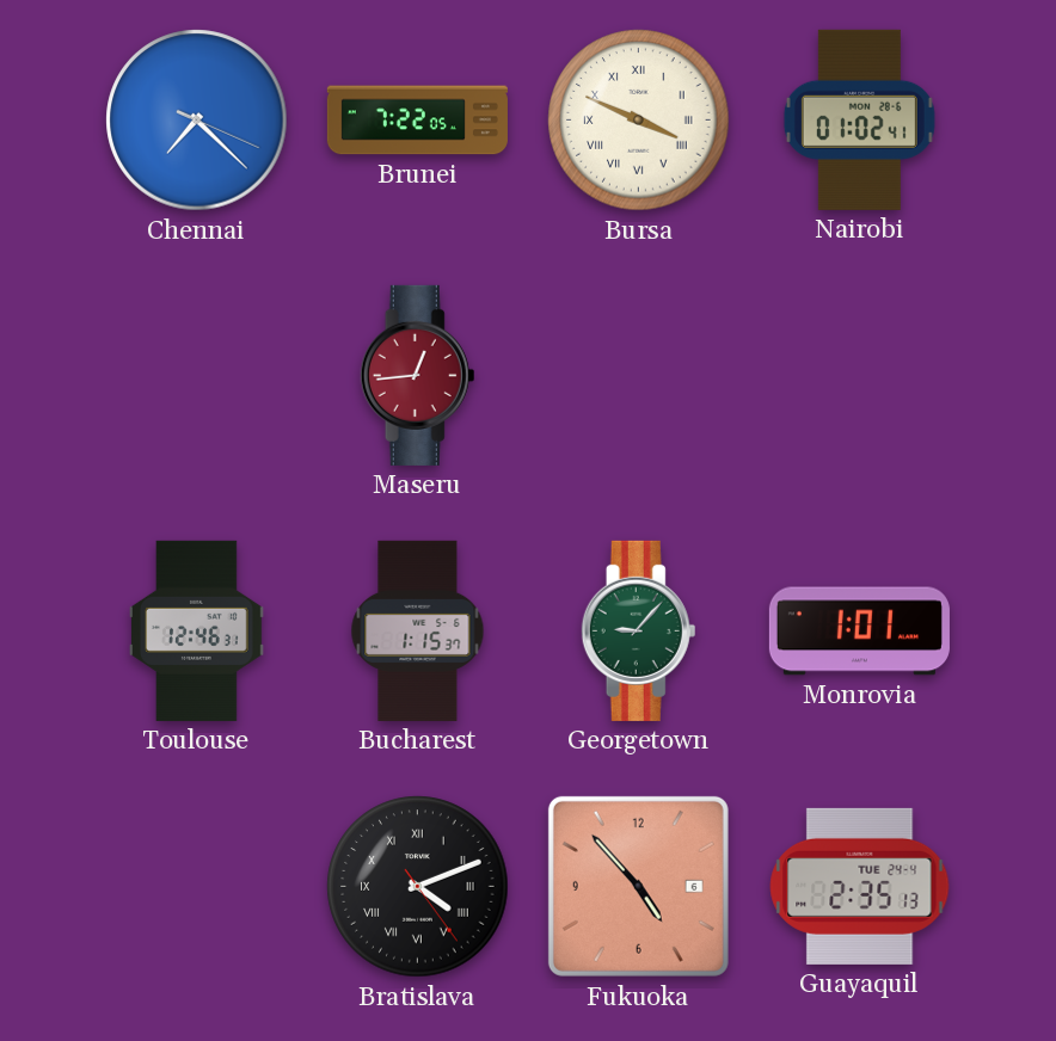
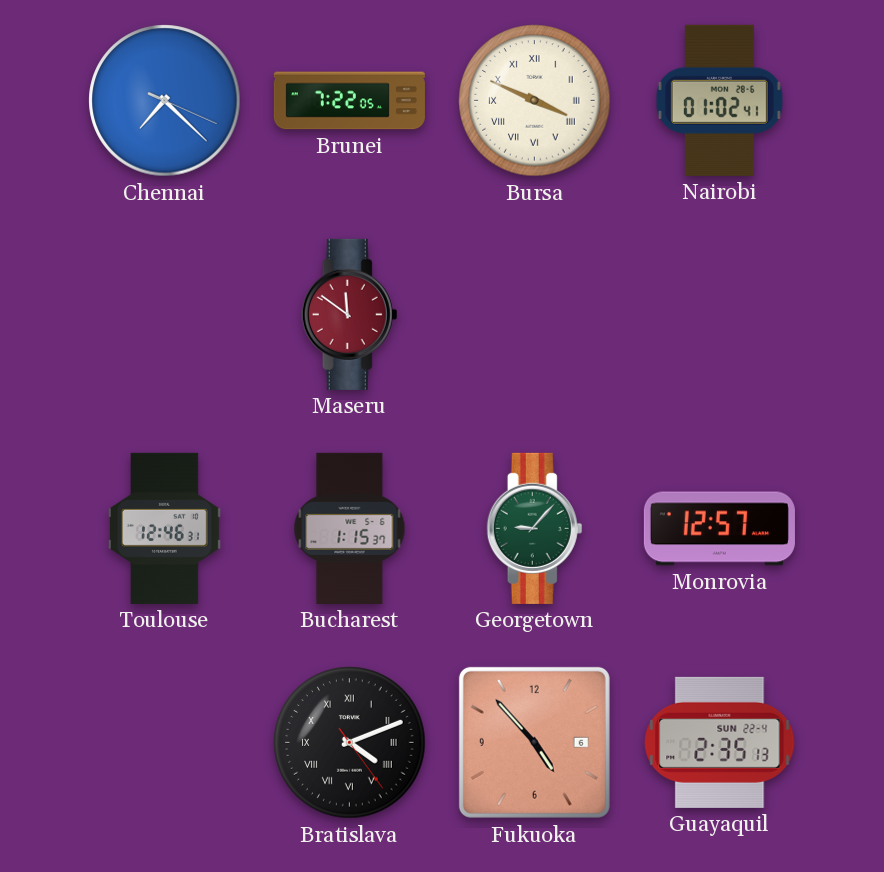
Maseru: 12:44 -> 11:51
Monrovia: 1:01 -> 12:57
Guayaquil date: TUE 24-4 -> SUN 22-4
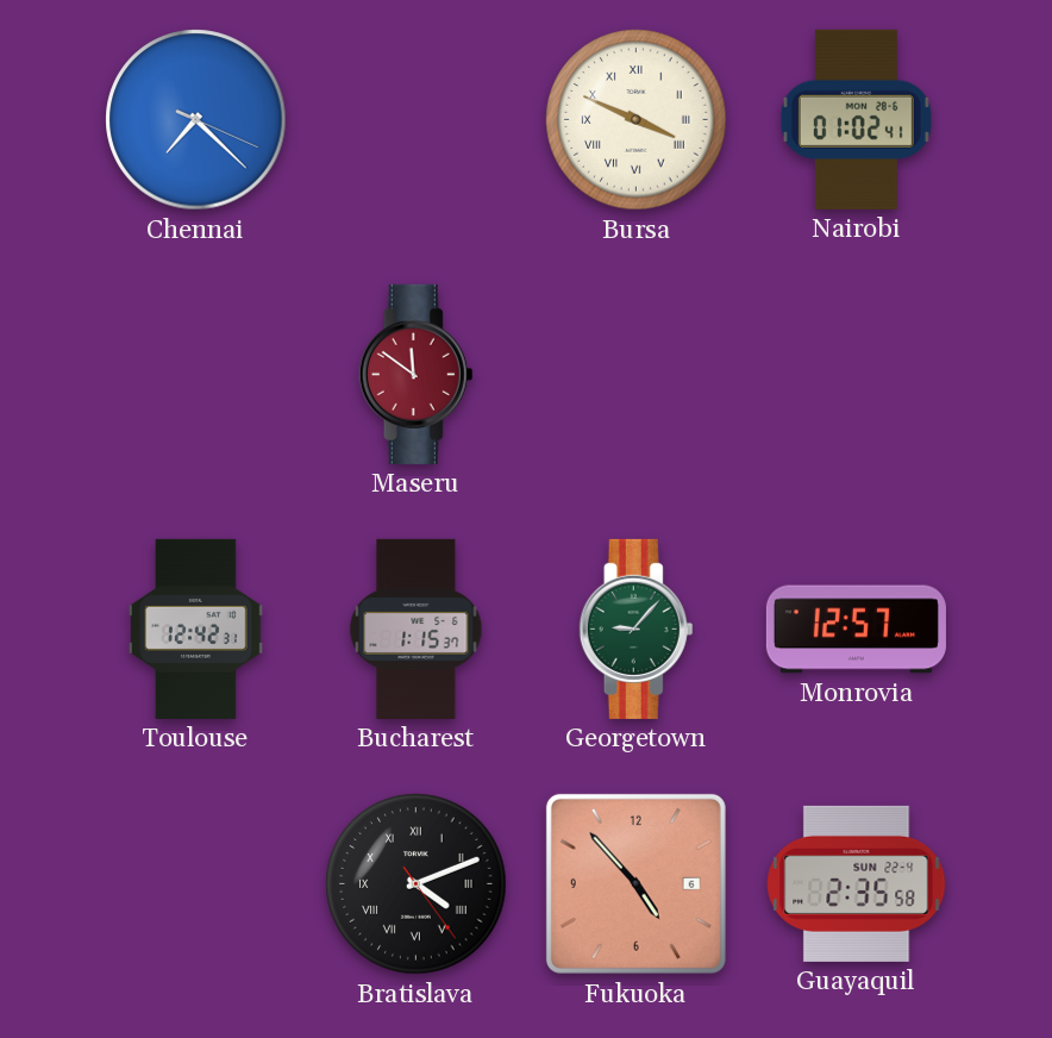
Brunei: 7:22 -> none
Toulouse: 12:46 -> 12:42
Guayaquil: 2:35:13 -> 2:35:58
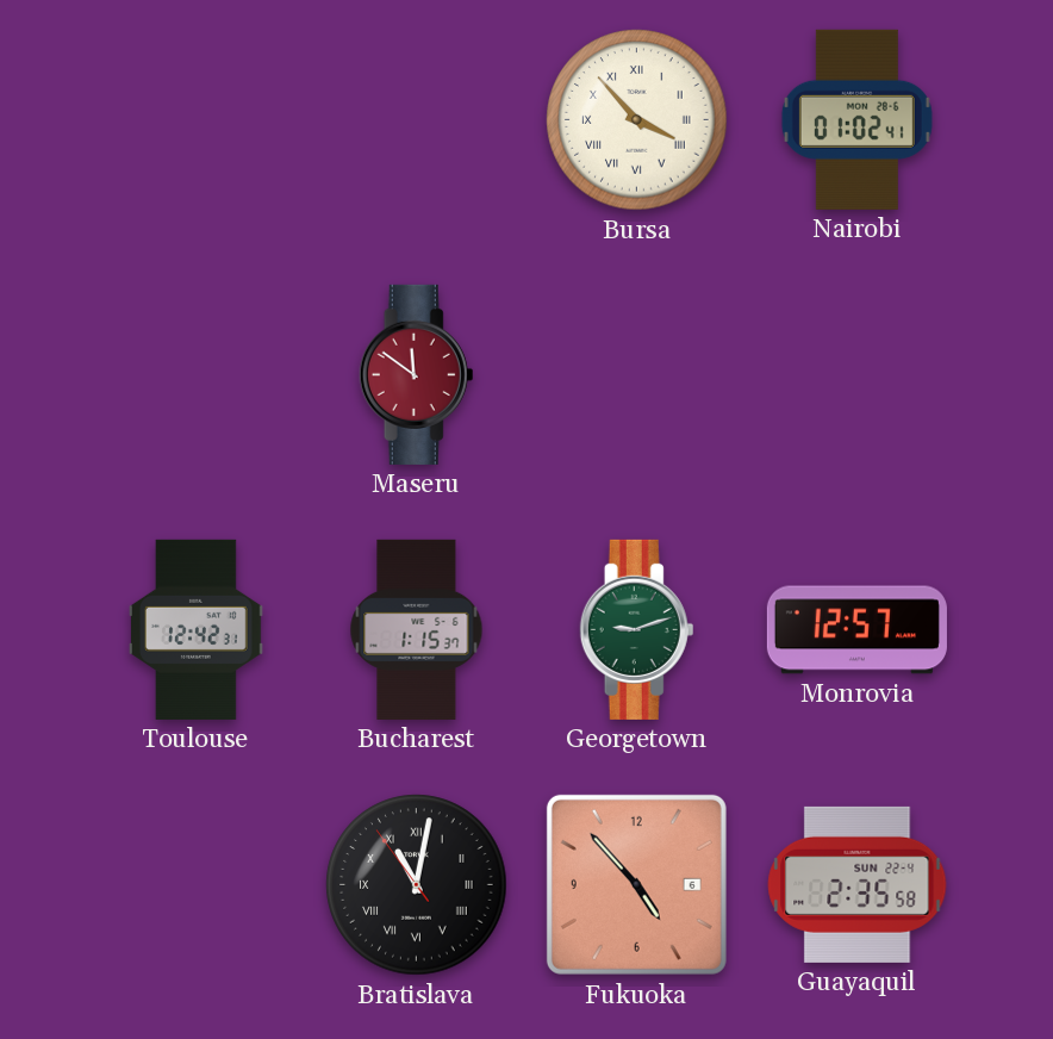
Chennai: 7:22 -> none
Bursa: 3:49 -> 3:53
Georgetown: 9:07 -> 9:12
Bratislava: 4:11 -> 11:01
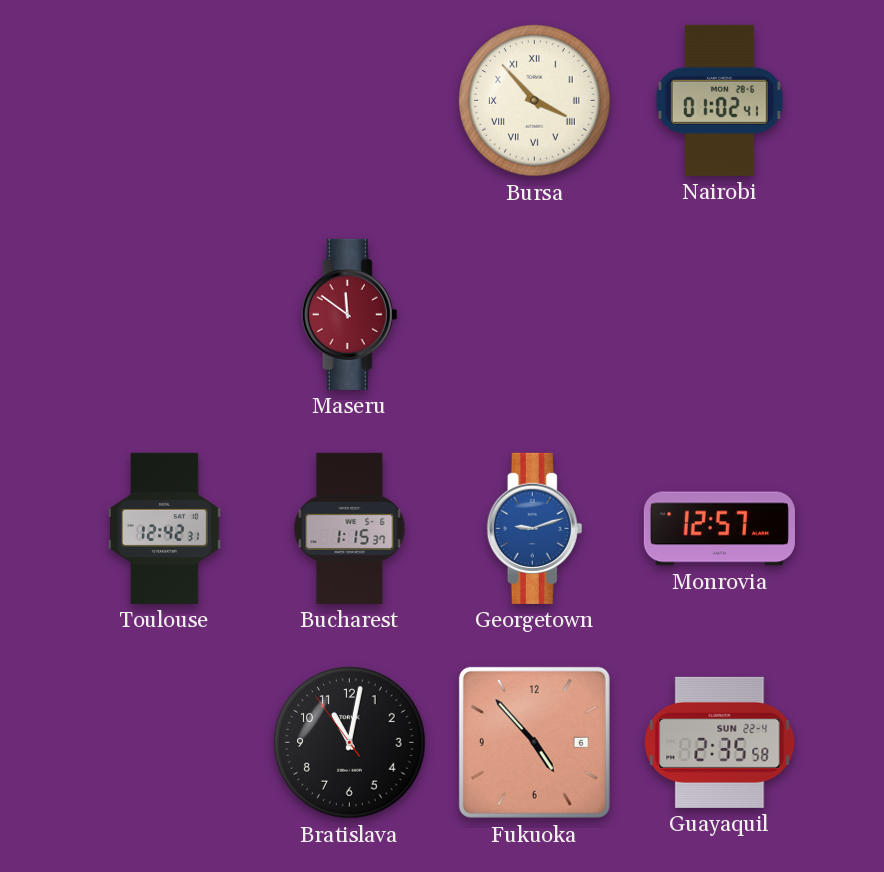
Georgetown dial: green -> blue
Bratislava numerals: Roman -> Arabic
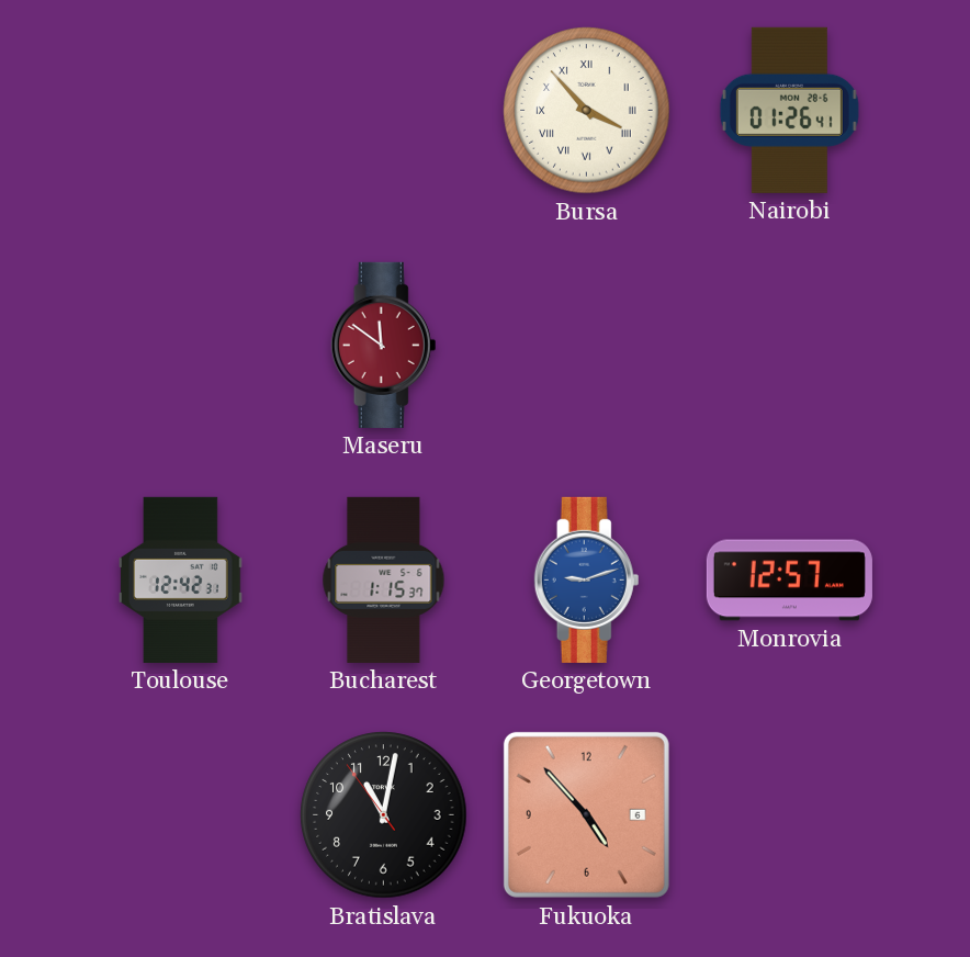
Nairobi: 01:02 -> 01:26
Guayaquil: 2:35 -> none
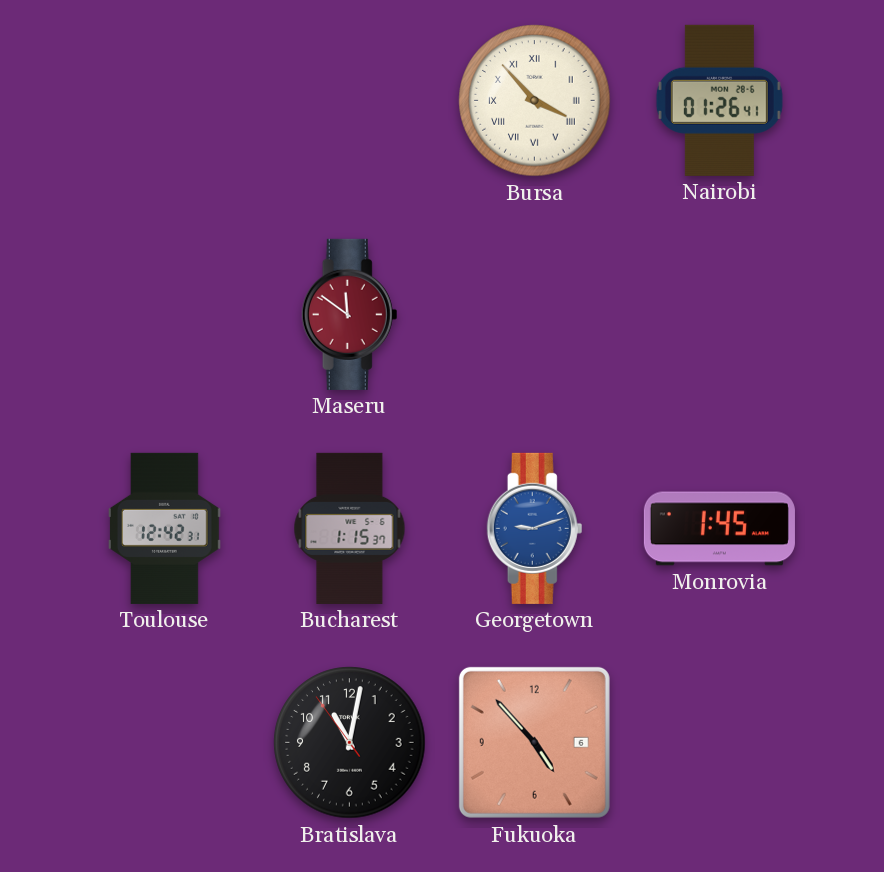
Monrovia: 12:57 -> 1:45
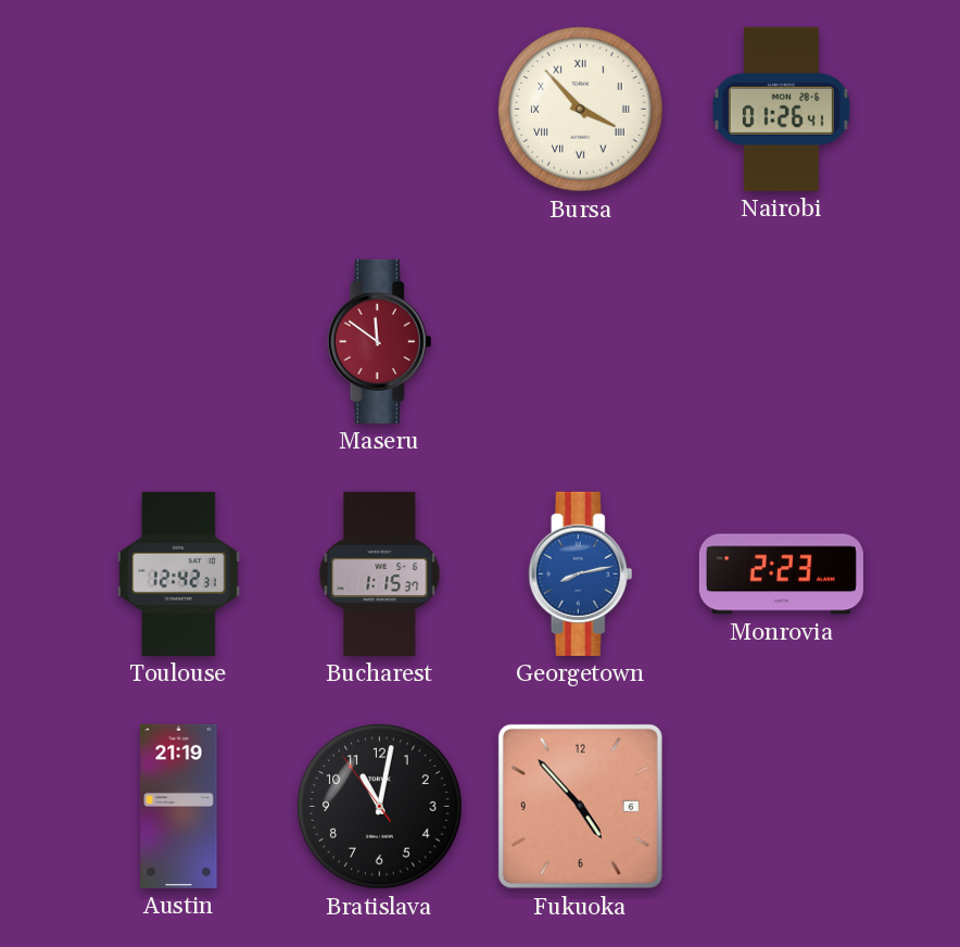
Georgetown: 9:12 -> 8:13
Monrovia: 1:45 -> 2:23
Austin: none -> 21:19
